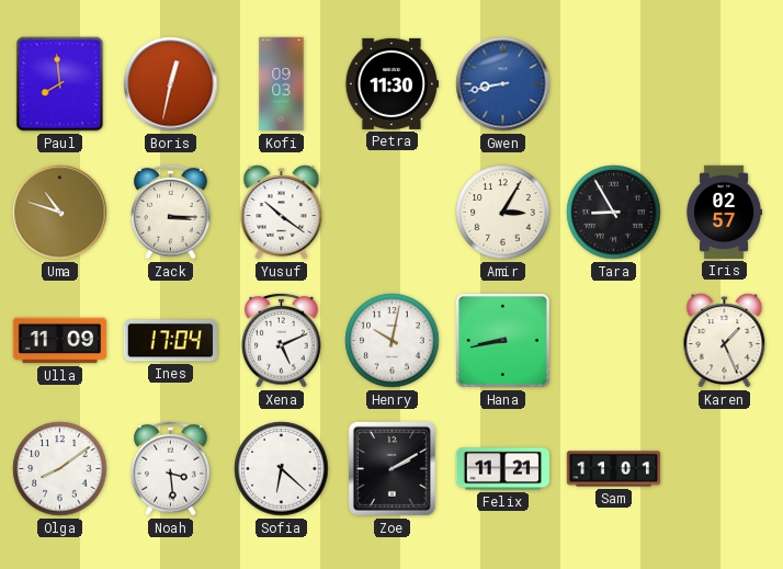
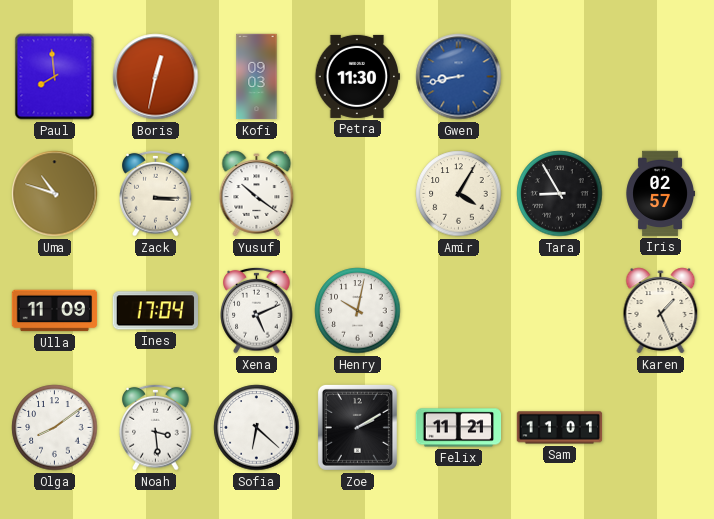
Amir: 3:05 -> 4:05
Hana: 8:43 -> none
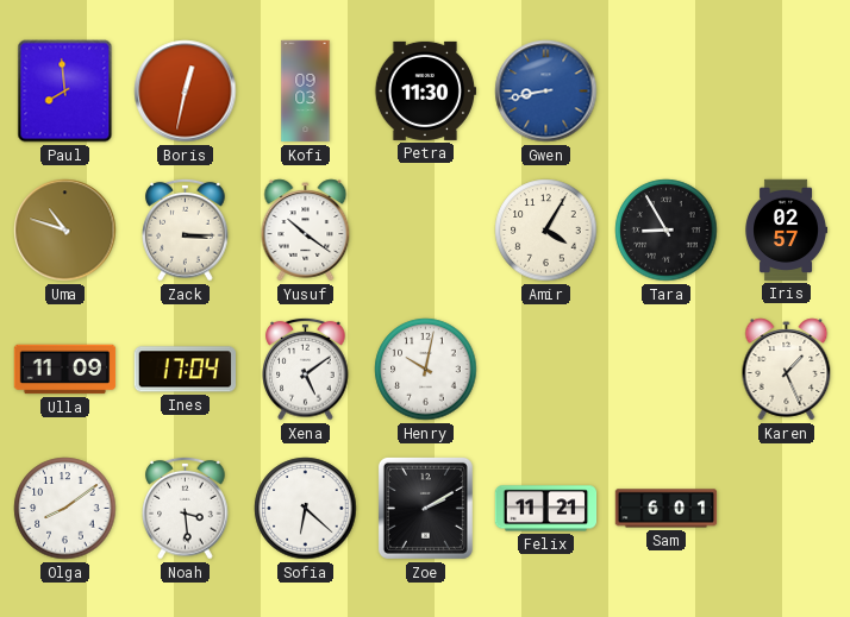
Xena: 5:11 -> 5:09
Sam: 11:01 -> 6:01
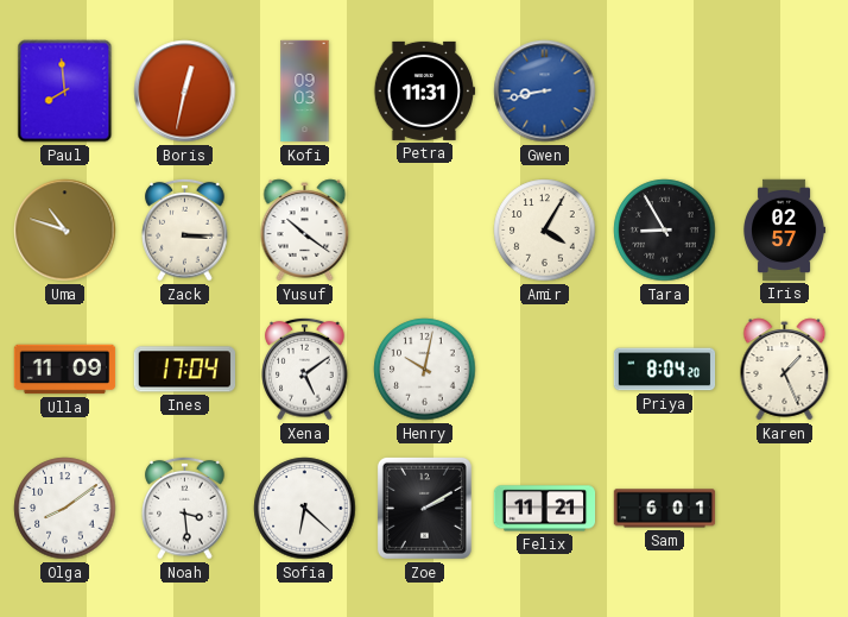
Petra: 11:30 -> 11:31
Priya: none -> 8:04
